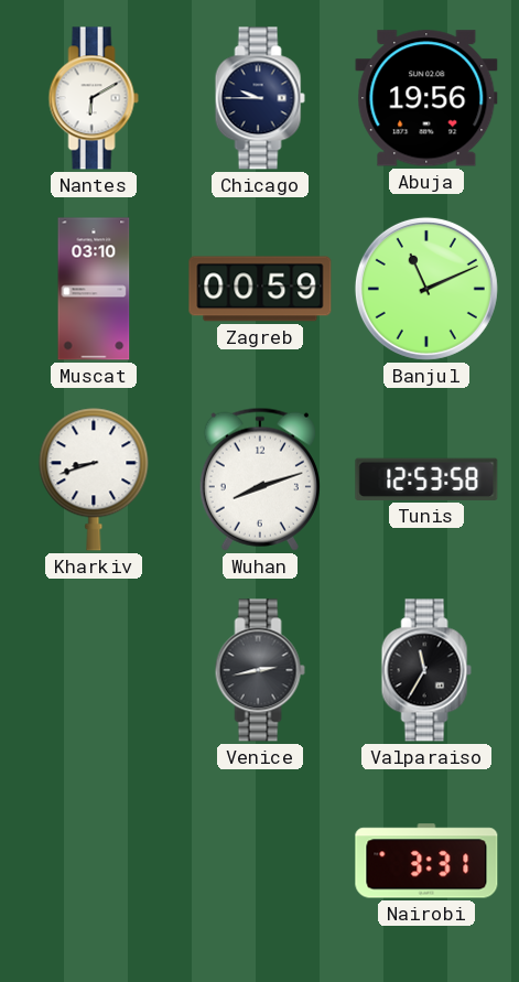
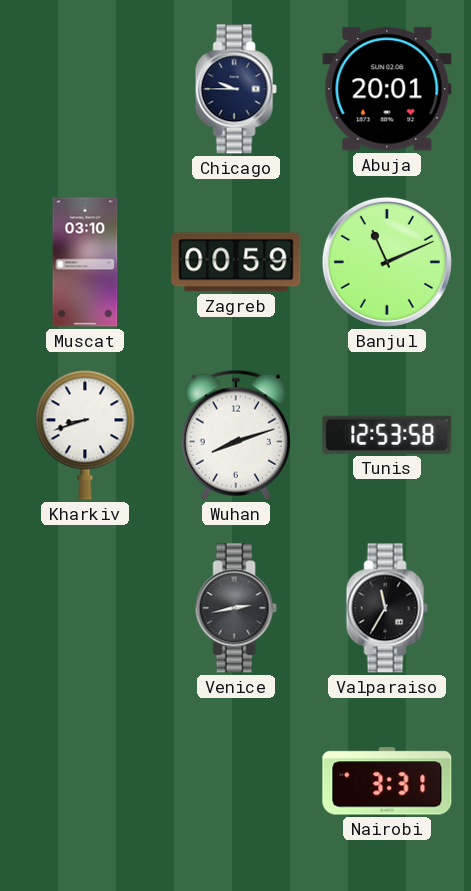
Nantes: 6:10 -> none
Abuja: 19:56 -> 20:01
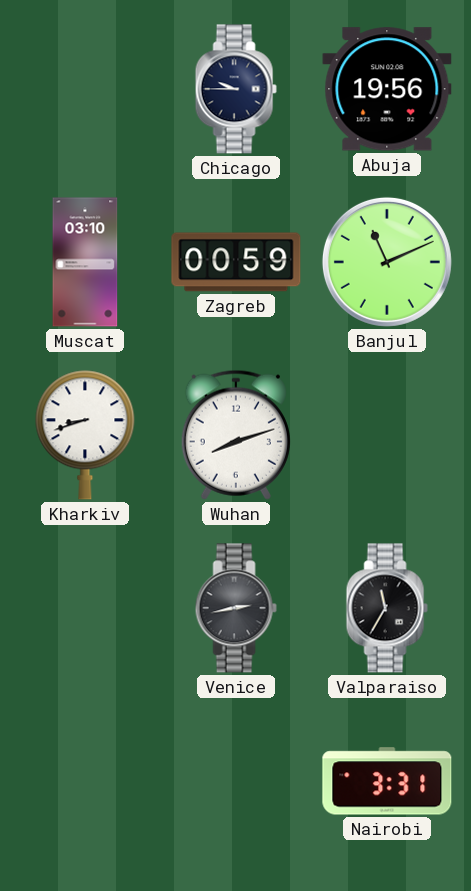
Abuja: 20:01 -> 19:56
Tunis: 12:53 -> none
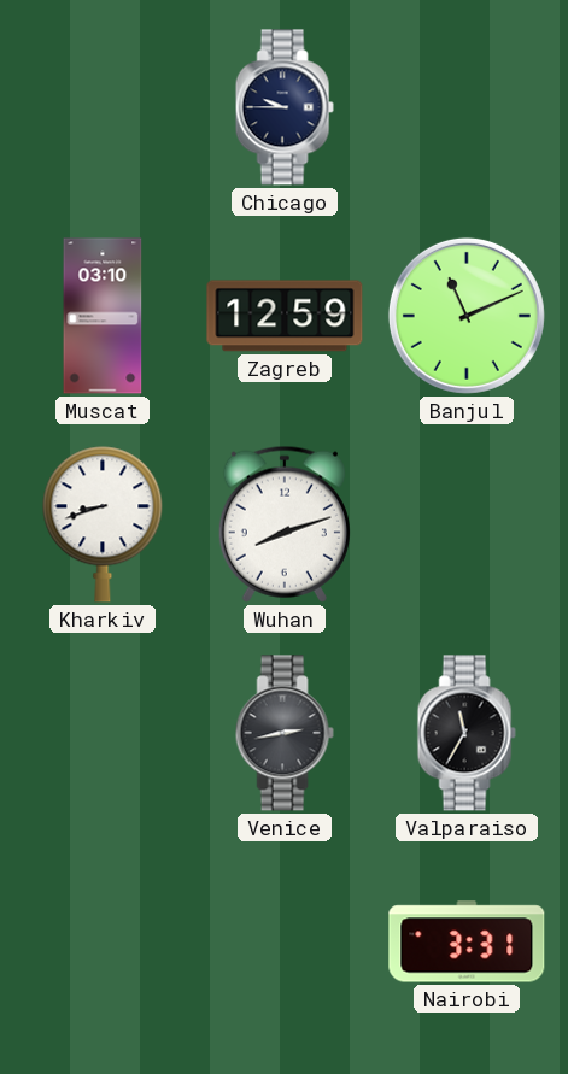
Abuja: 19:56 -> none
Zagreb: 00:59 -> 12:59
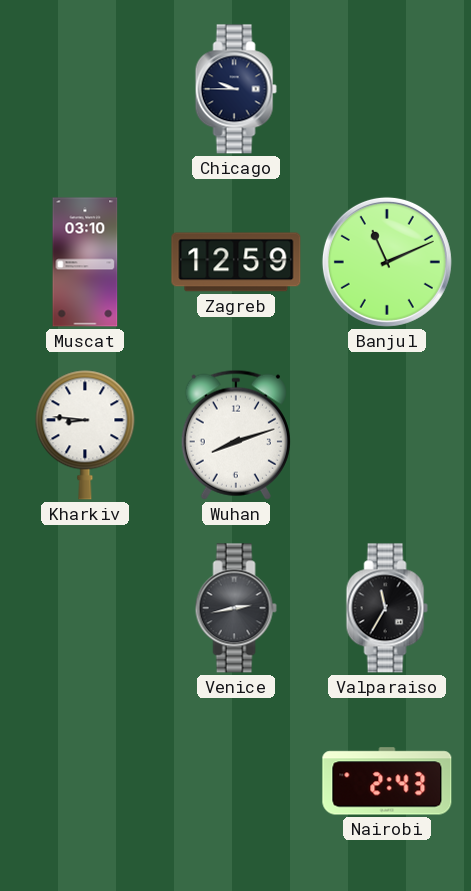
Kharkiv: 8:42 -> 8:46
Nairobi: 3:31 -> 2:43
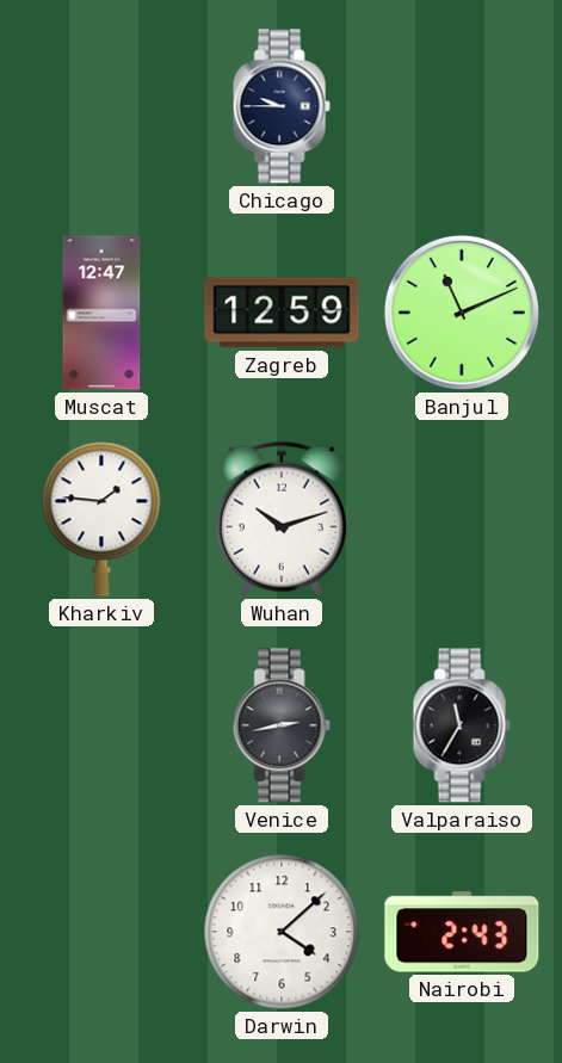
Muscat: 03:10 -> 12:47
Kharkiv: 8:46 -> 1:46
Wuhan: 8:12 -> 10:12
Darwin: none -> 4:08
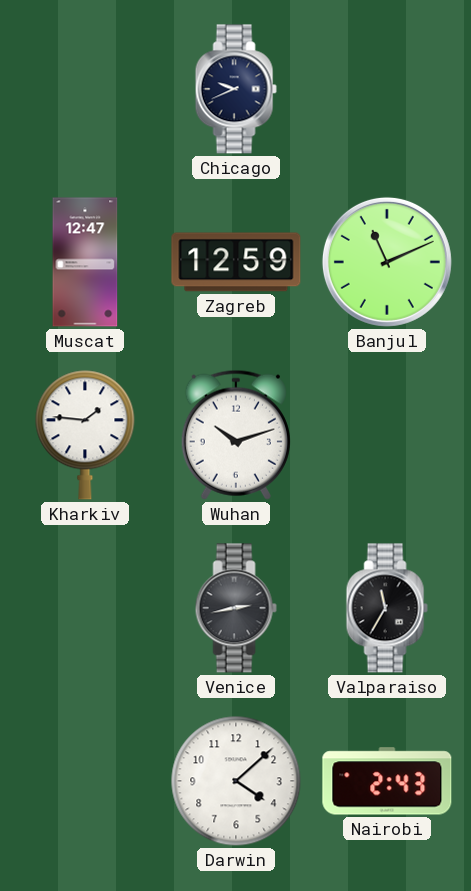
Chicago: 9:45 -> 9:41
